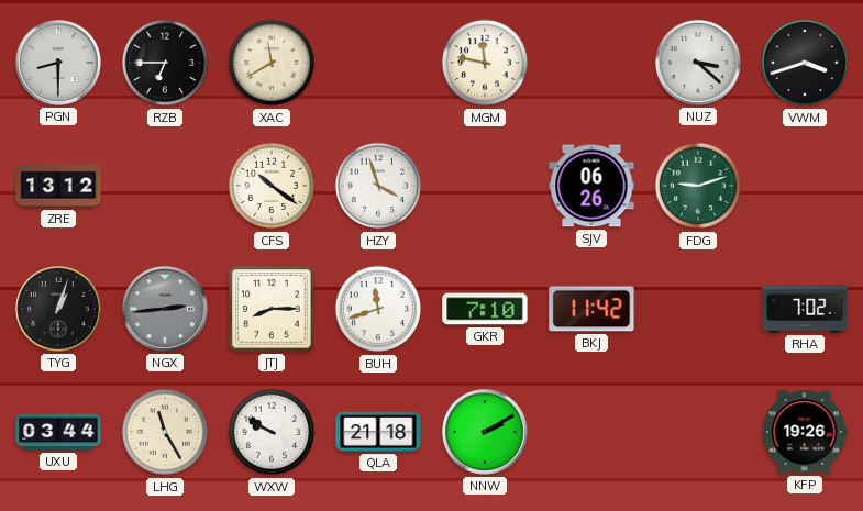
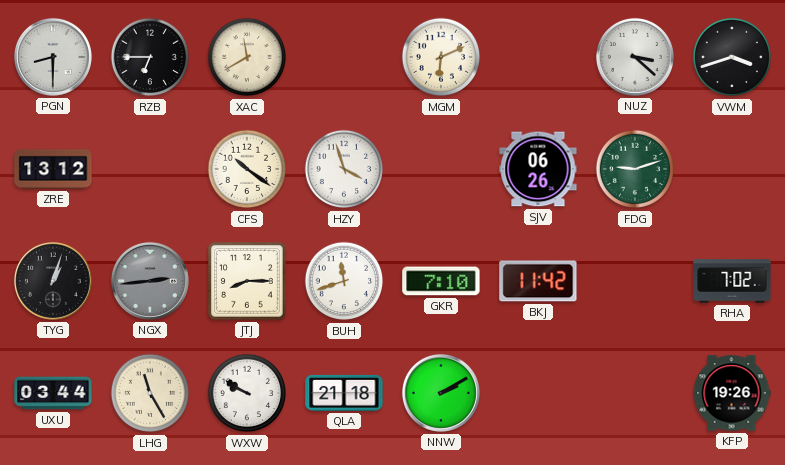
MGM: 11:47 -> 6:11
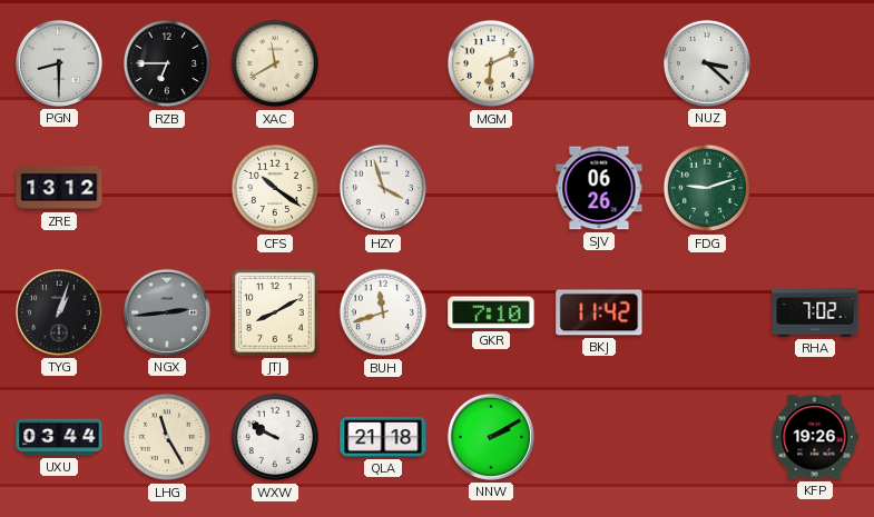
VWM: 3:42 -> none
JTJ: 8:15 -> 8:10
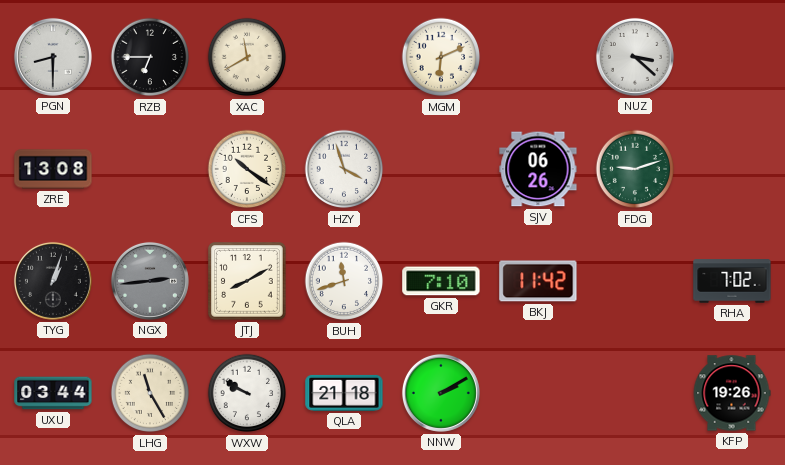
ZRE: 13:12 -> 13:08
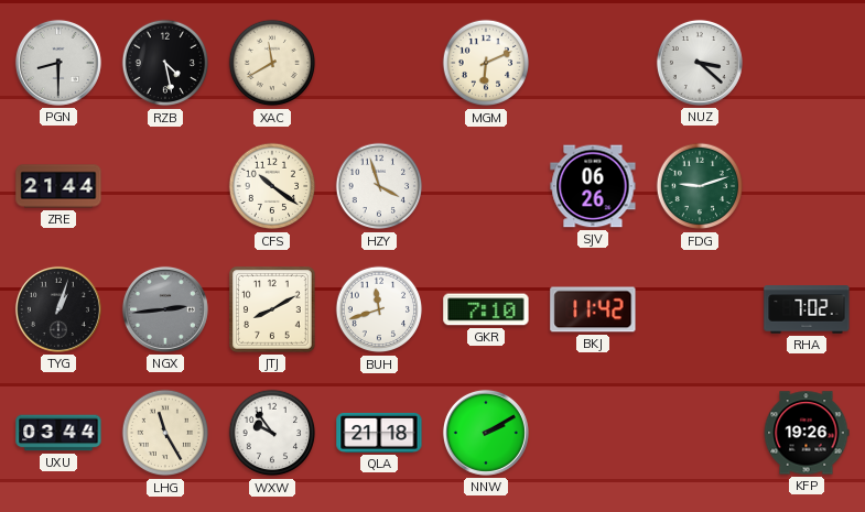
RZB: 6:45 -> 4:28
ZRE: 13:08 -> 21:44
WXW: 9:50 -> 9:54
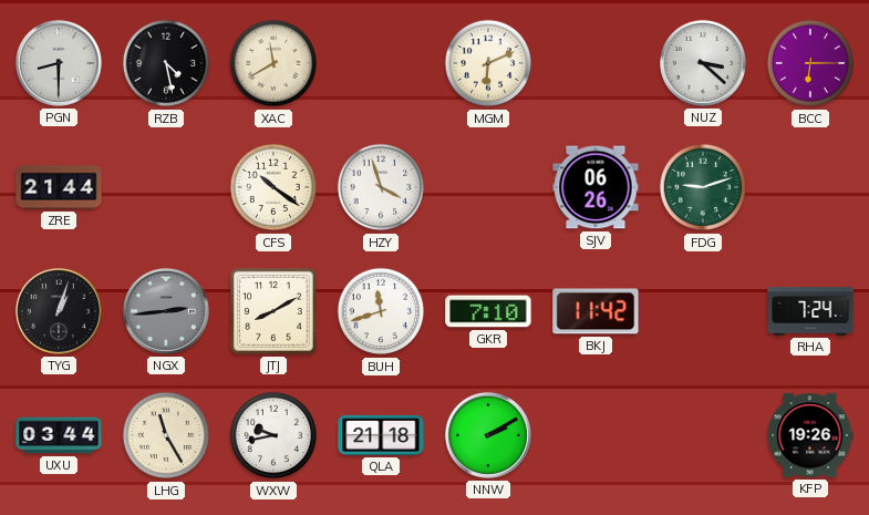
BCC: none -> 6:15
RHA: 7:02 -> 7:24
WXW: 9:54 -> 9:43
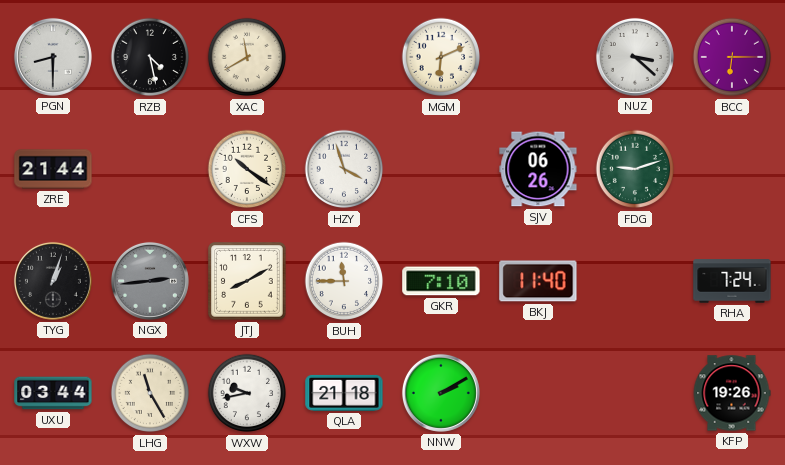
BUH: 11:42 -> 11:45
BKJ: 11:42 -> 11:40
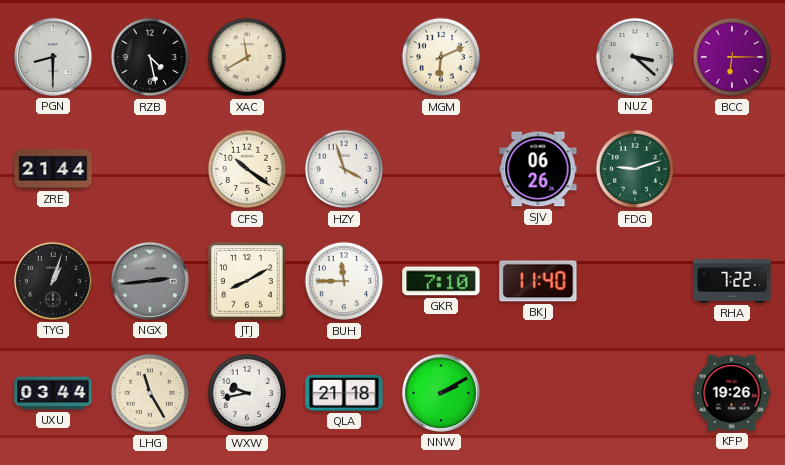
RHA: 7:24 -> 7:22
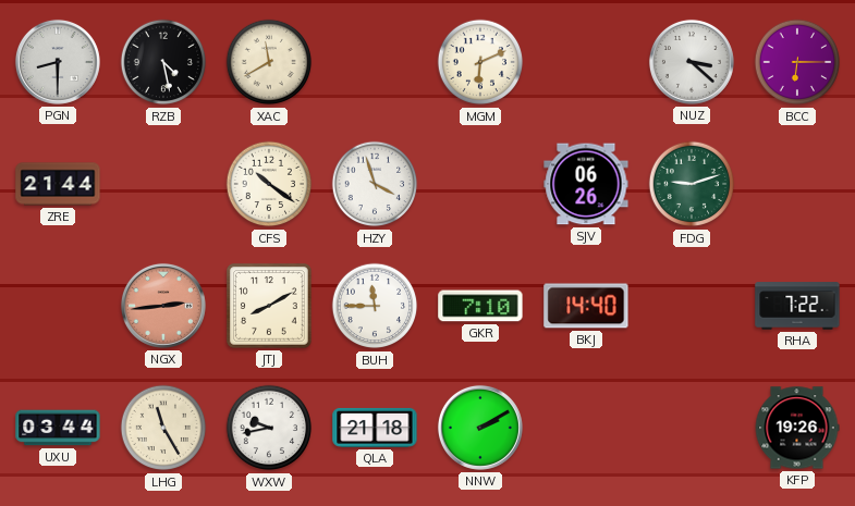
TYG: 1:03 -> none
NGX dial: grey -> salmon
BKJ: 11:40 -> 14:40
